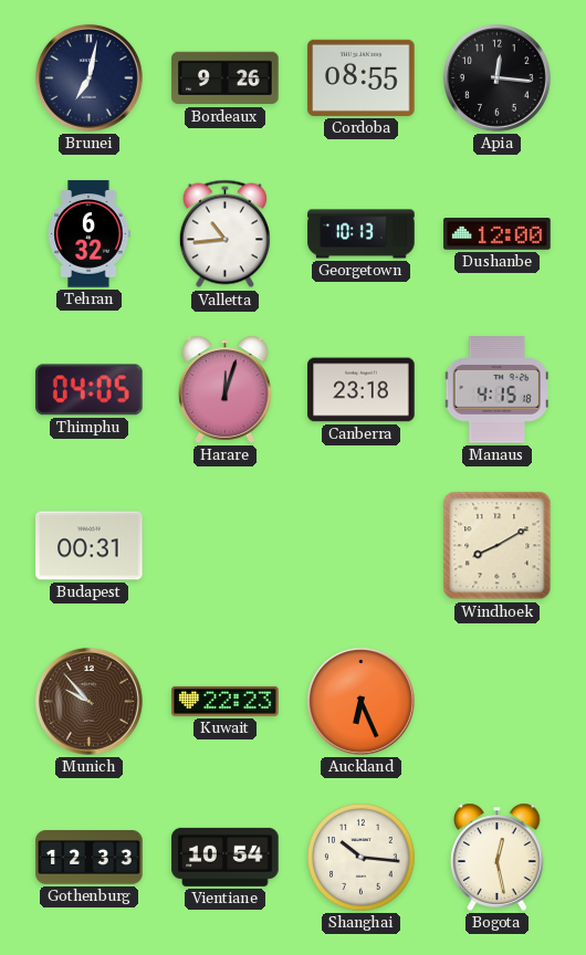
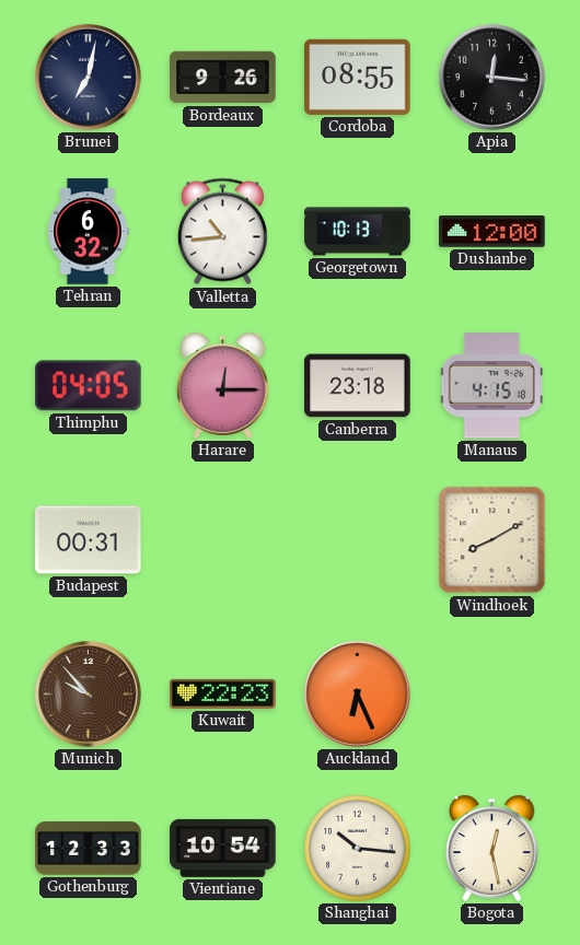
Harare: 12:03 -> 12:15
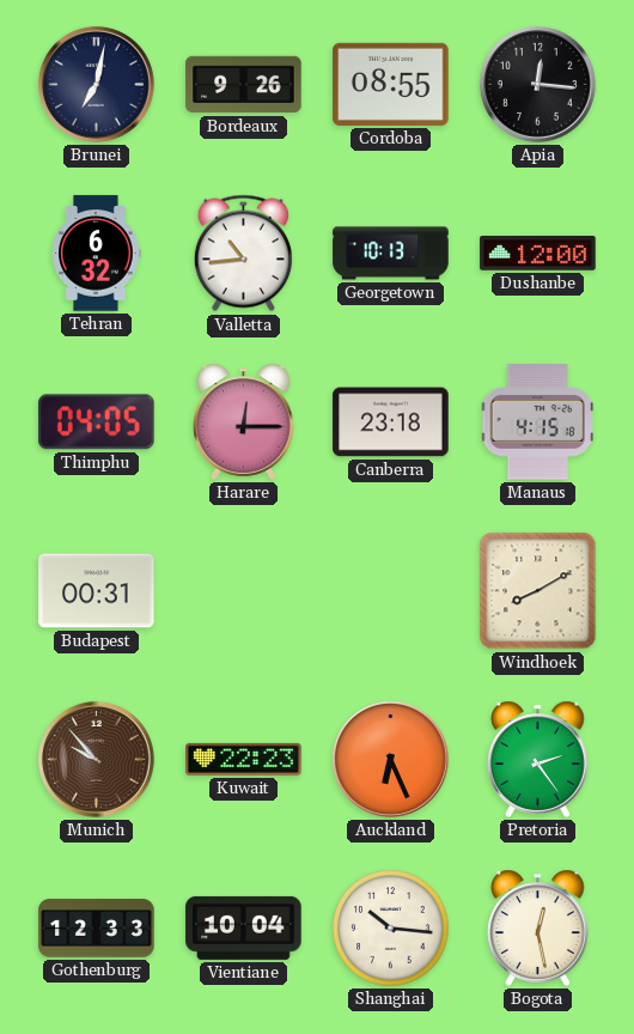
Pretoria: none -> 2:24
Vientiane: 10:54 -> 10:04
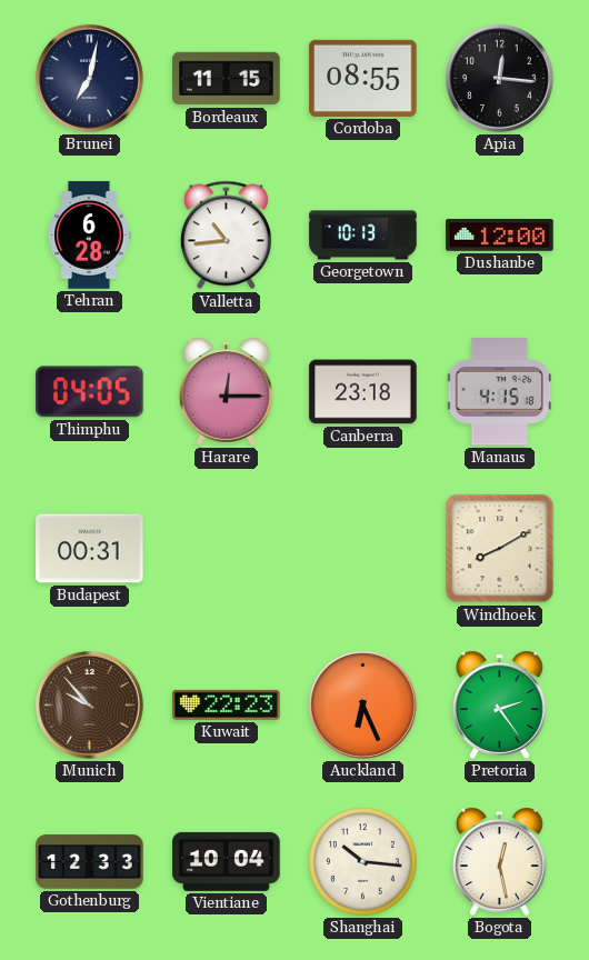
Bordeaux: 9:26 -> 11:15
Tehran: 6:32 -> 6:28
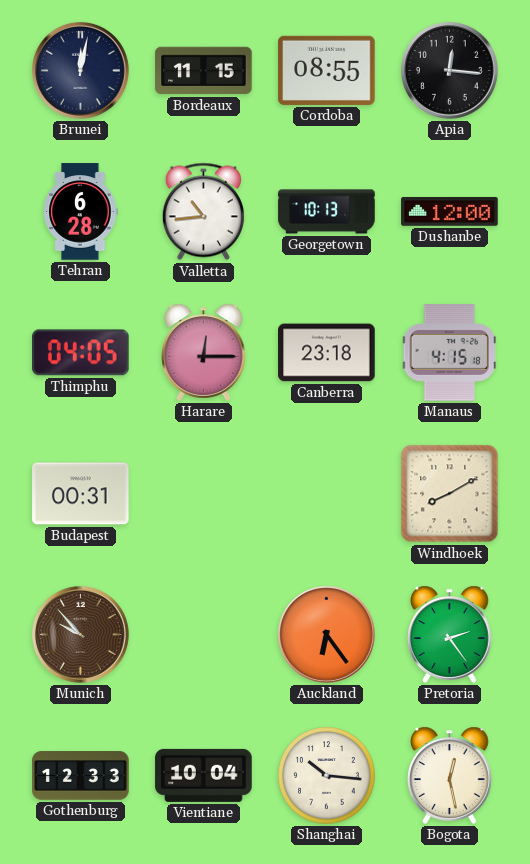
Brunei: 7:02 -> 12:02
Kuwait: 22:23 -> none
Auckland: 6:26 -> 6:24
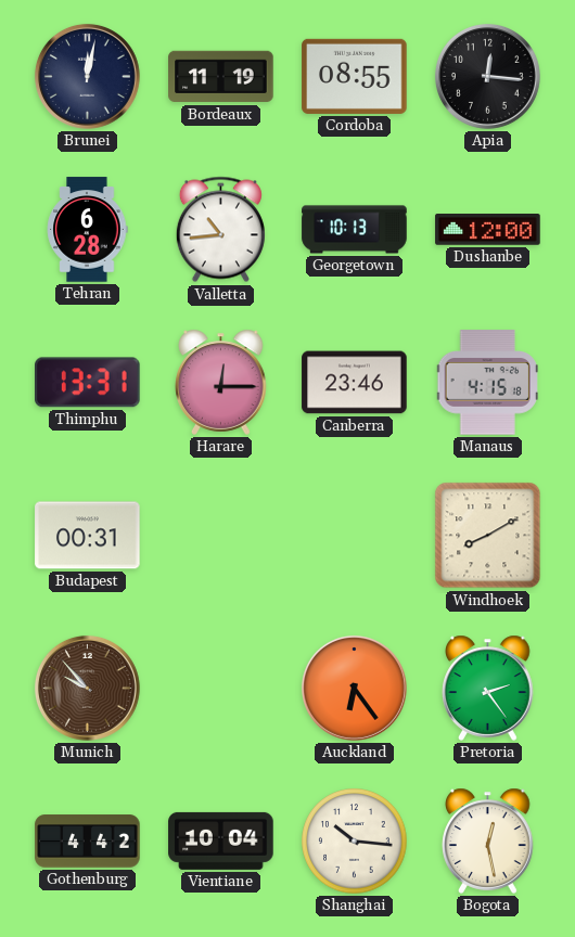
Bordeaux: 11:15 -> 11:19
Thimphu: 04:05 -> 13:31
Canberra: 23:18 -> 23:46
Gothenburg: 12:33 -> 4:42
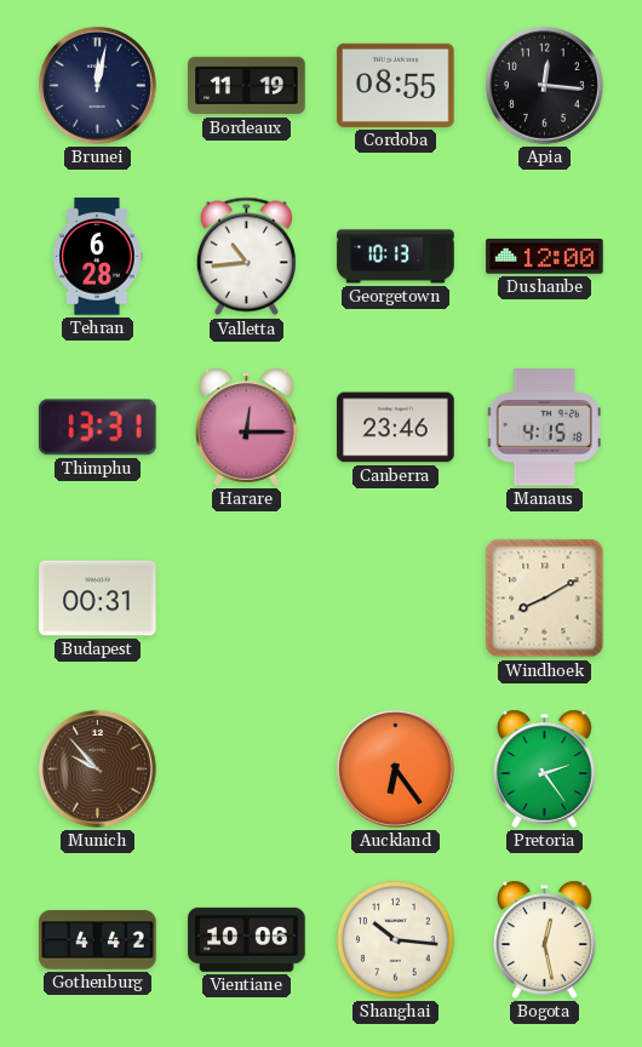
Vientiane: 10:04 -> 10:06
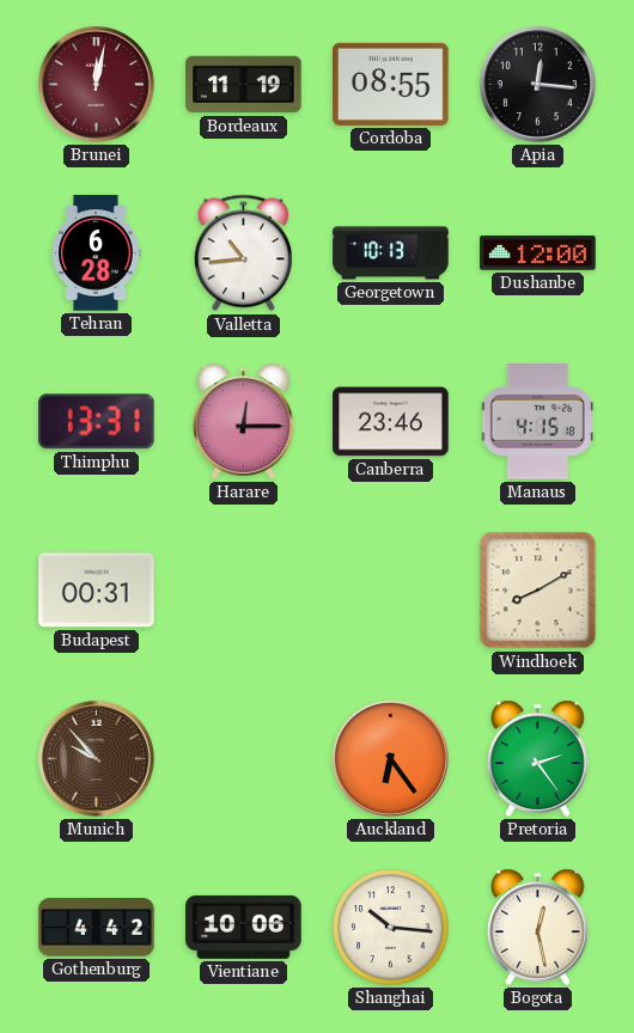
Brunei dial: navy -> burgundy
